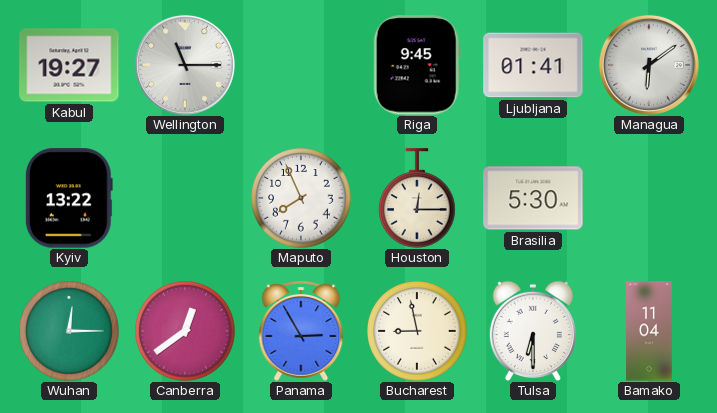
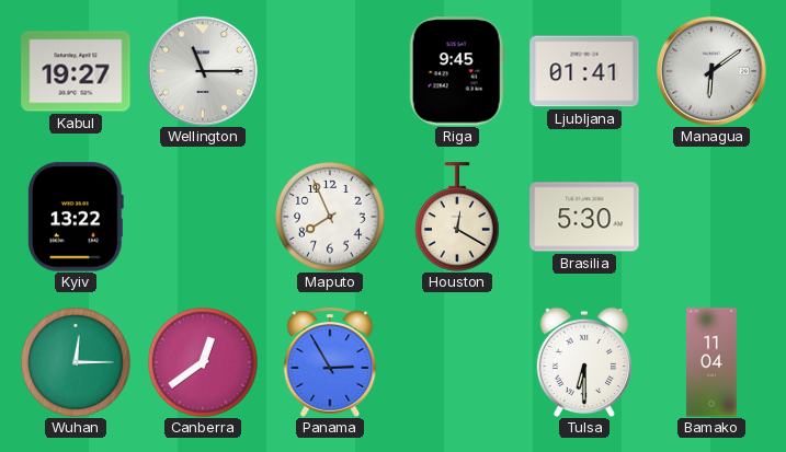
Houston: 12:15 -> 12:20
Bucharest: 8:58 -> none
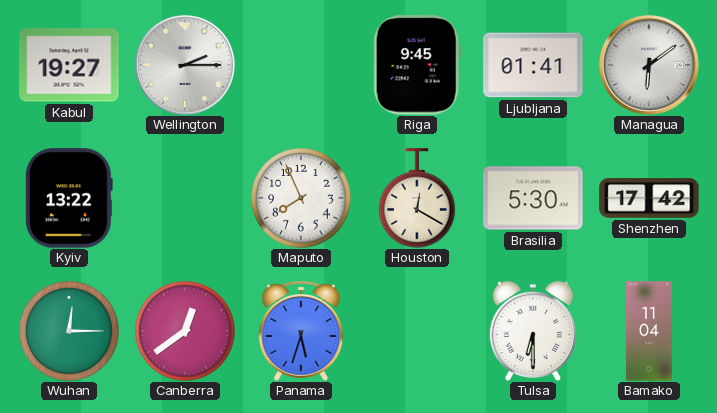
Wellington: 11:15 -> 2:15
Shenzhen: none -> 17:42
Panama: 2:55 -> 5:33
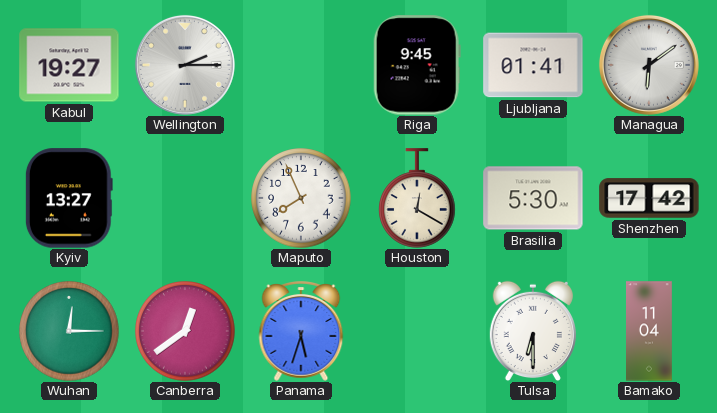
Kyiv: 13:22 -> 13:27
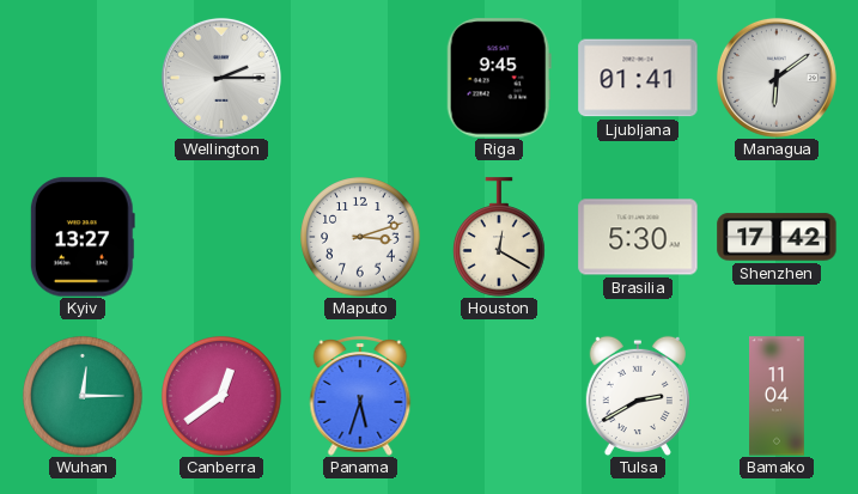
Kabul: 19:27 -> none
Maputo: 7:56 -> 3:12
Tulsa: 6:30 -> 2:40
